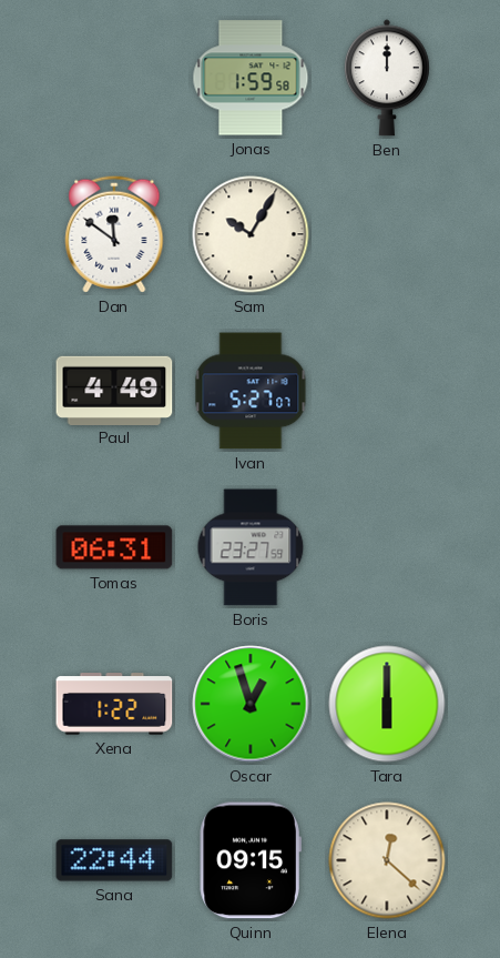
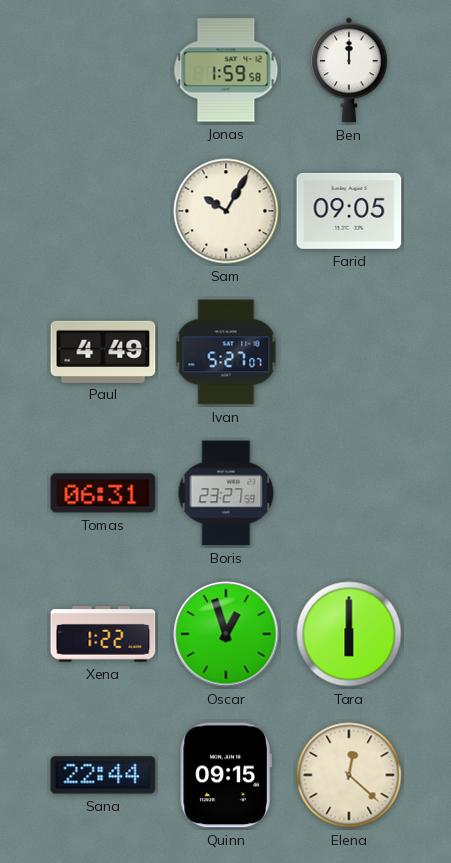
Dan: 11:51 -> none
Farid: none -> 09:05
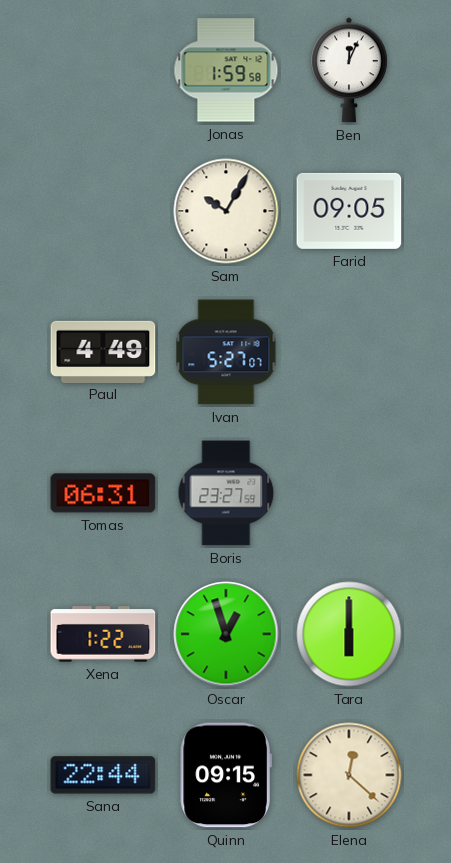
Ben: 12:00 -> 12:04
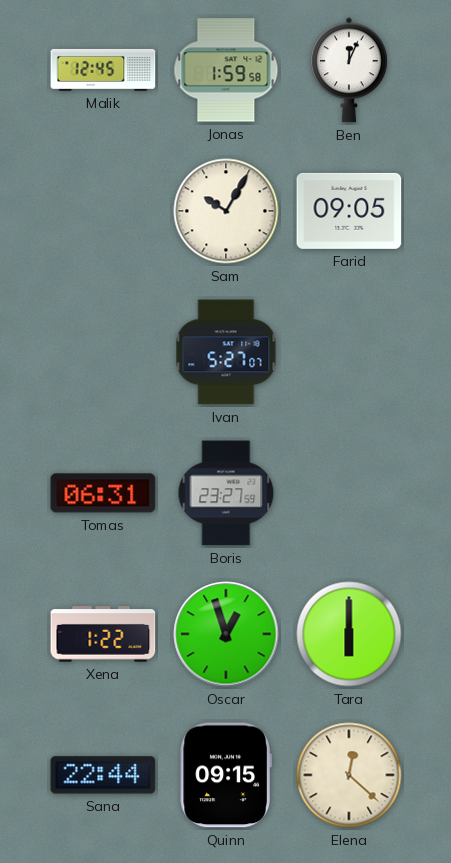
Malik: none -> 12:45
Paul: 4:49 -> none
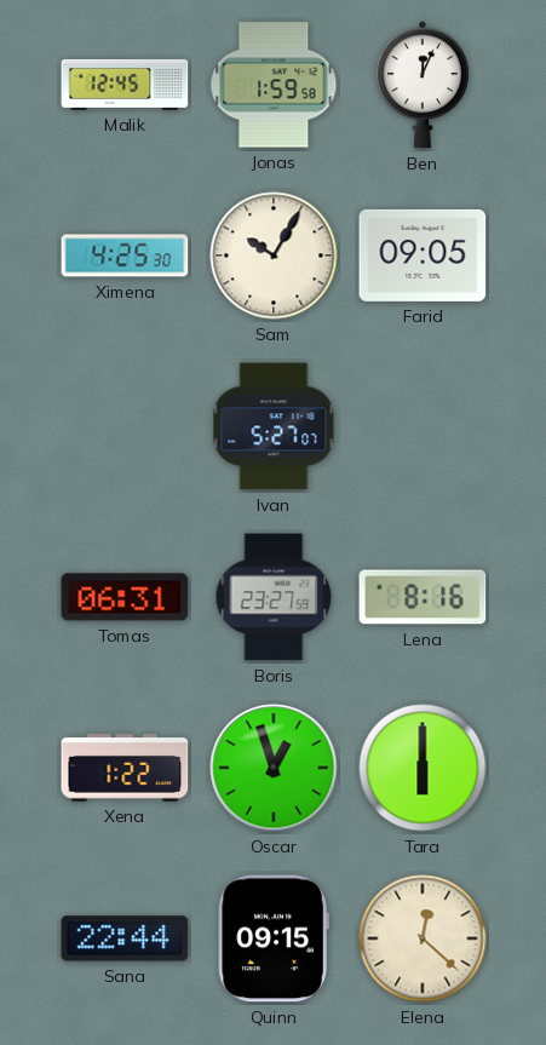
Ximena: none -> 4:25
Lena: none -> 8:16
